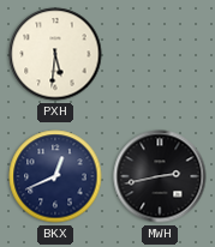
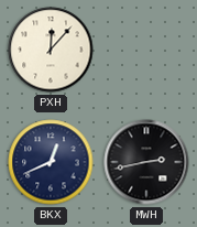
PXH: 5:31 -> 12:07
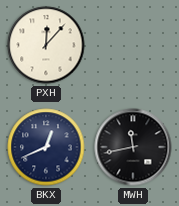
MWH: 2:43 -> 11:43
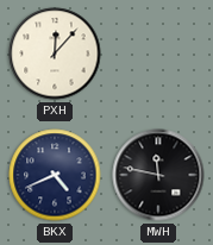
BKX: 12:41 -> 4:41
MWH: 11:43 -> 11:47
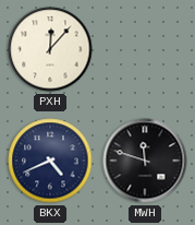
MWH: 11:47 -> 11:48
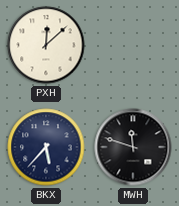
PXH: 12:07 -> 12:08
BKX: 4:41 -> 5:37
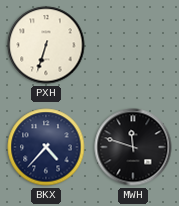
PXH: 12:08 -> 6:33
BKX: 5:37 -> 4:37
